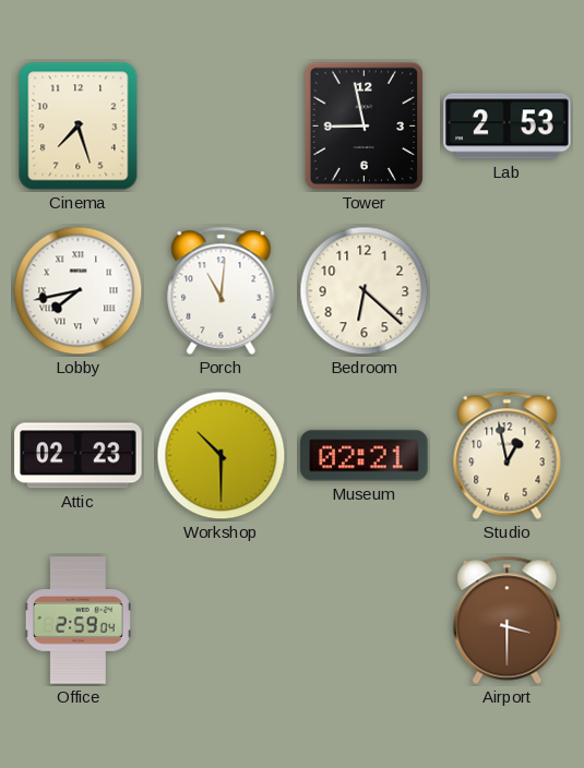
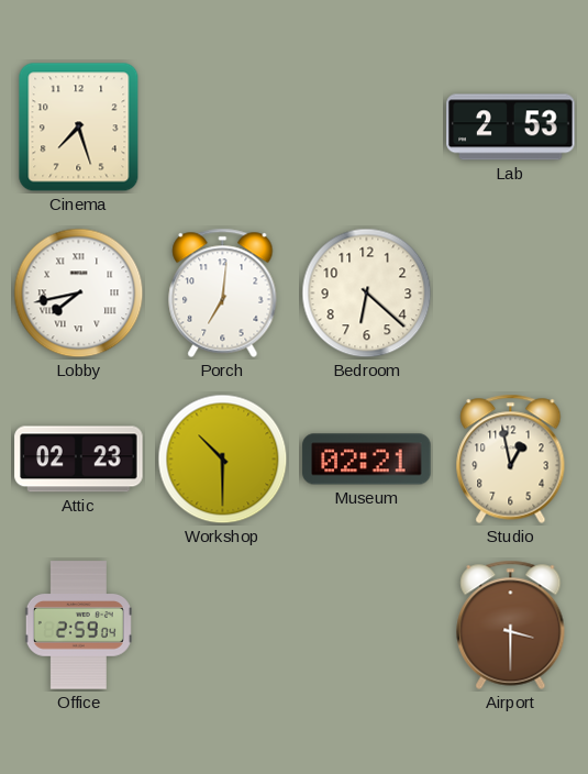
Tower: 8:58 -> none
Porch: 11:01 -> 7:01
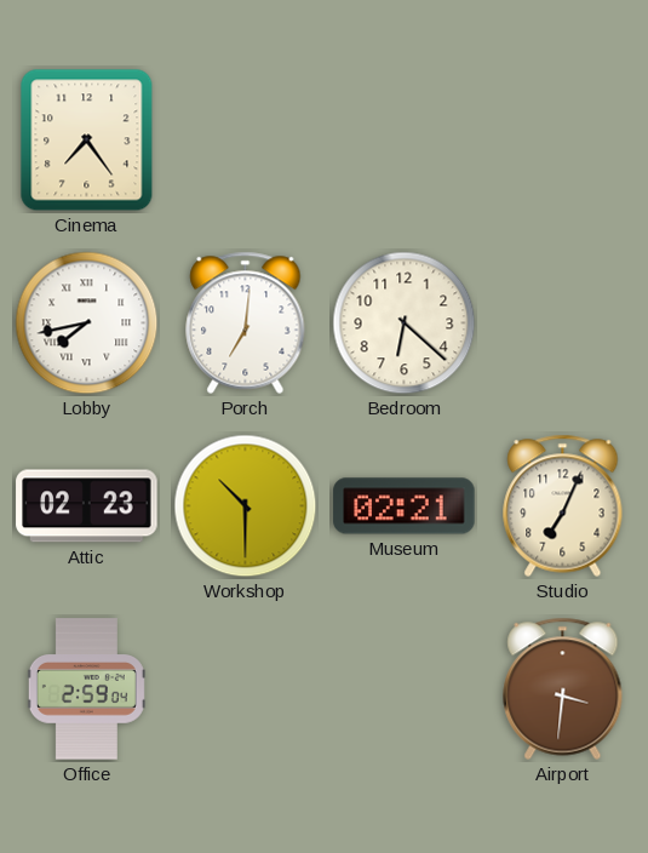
Cinema: 7:27 -> 7:24
Lab: 2:53 -> none
Studio: 12:58 -> 7:04
Airport: 3:30 -> 3:31
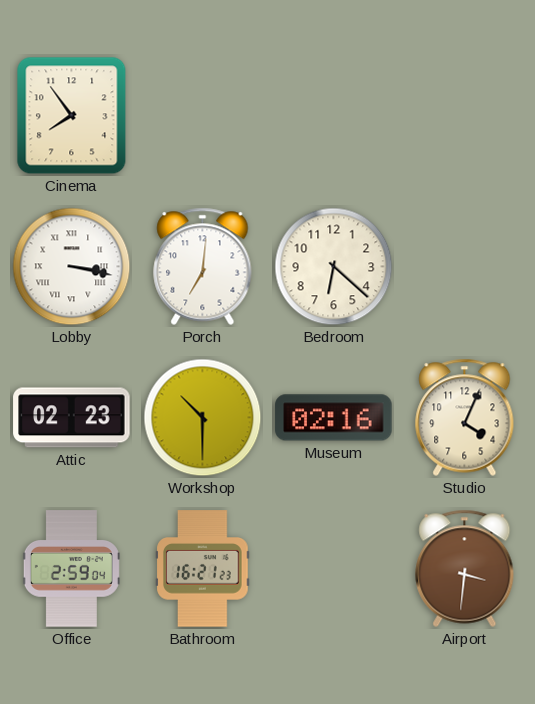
Cinema: 7:24 -> 7:54
Lobby: 7:43 -> 3:17
Museum: 02:21 -> 02:16
Studio: 7:04 -> 4:04
Bathroom: none -> 16:21
